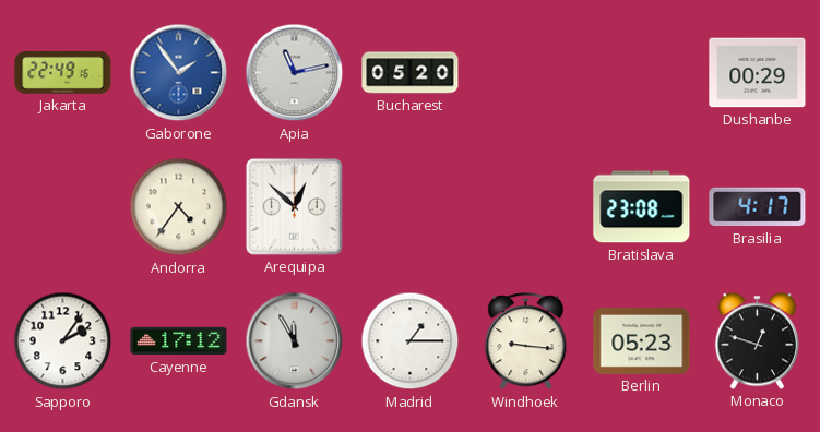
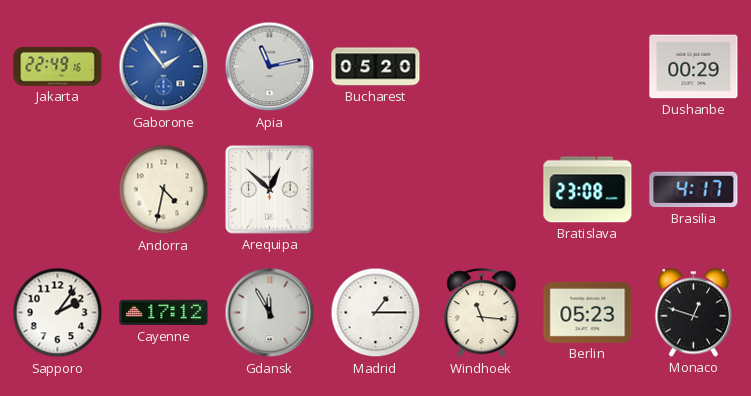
Andorra: 4:36 -> 4:32
Windhoek: 9:16 -> 11:16
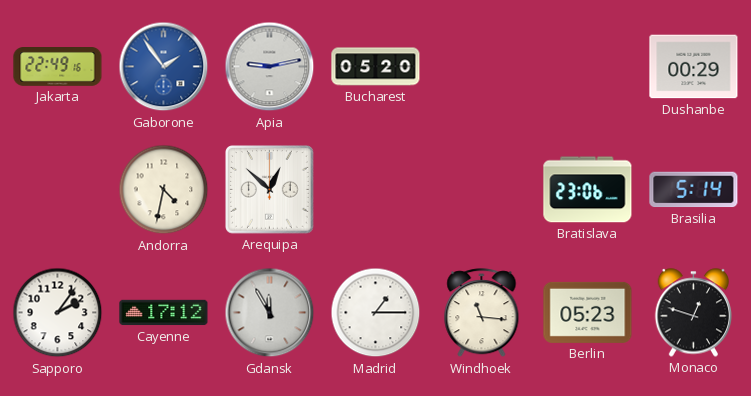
Apia: 11:13 -> 9:13
Bratislava: 23:08 -> 23:06
Brasilia: 4:17 -> 5:14
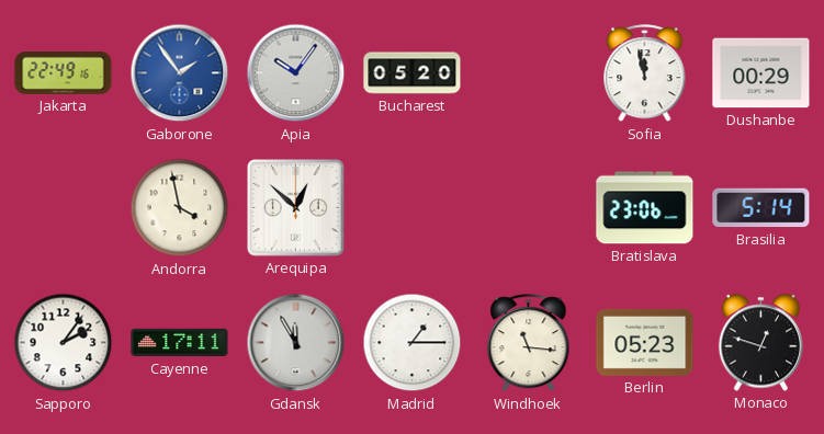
Apia: 9:13 -> 10:06
Sofia: none -> 11:58
Andorra: 4:32 -> 3:58
Cayenne: 17:12 -> 17:11
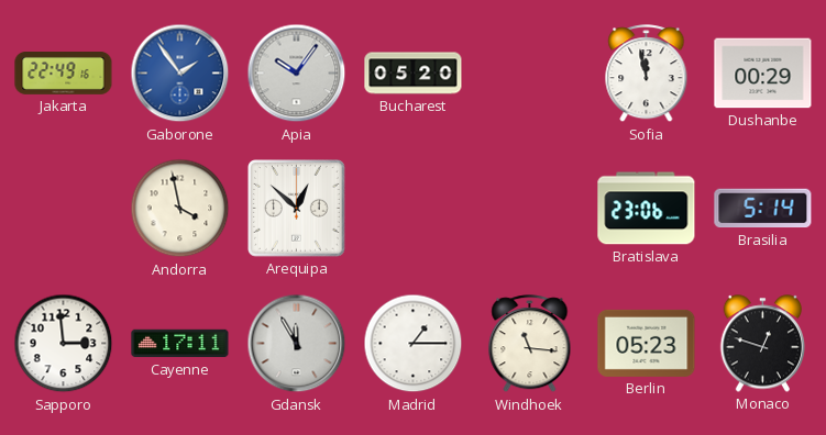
Sapporo: 2:06 -> 2:59
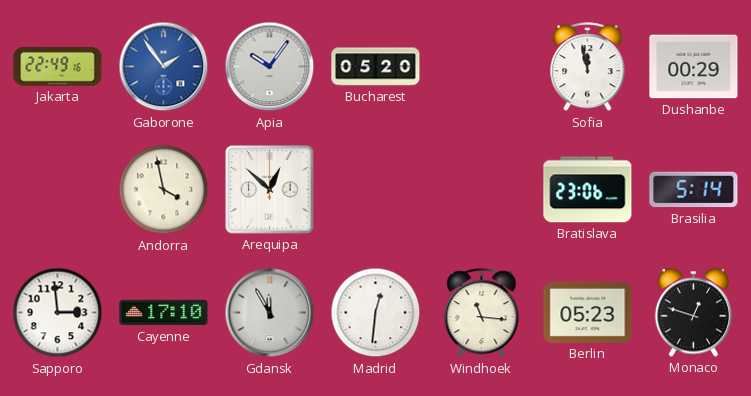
Cayenne: 17:11 -> 17:10
Madrid: 1:15 -> 12:31
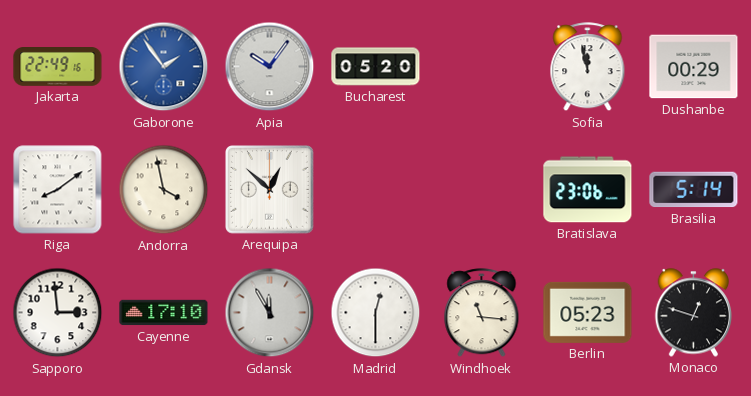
Riga: none -> 8:09
Madrid: 12:31 -> 12:30
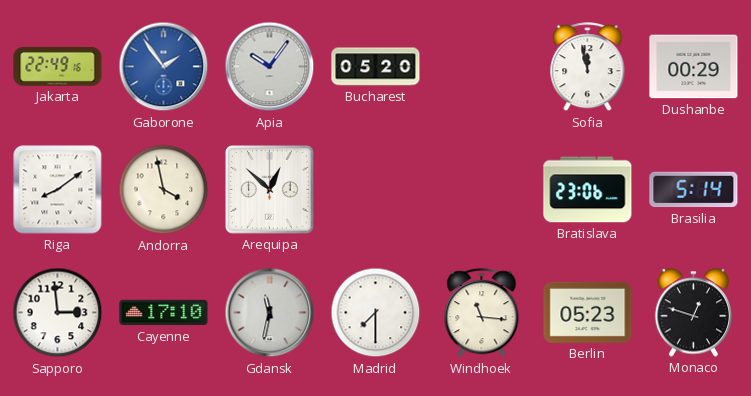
Gdansk: 11:55 -> 11:32
Madrid: 12:30 -> 7:30
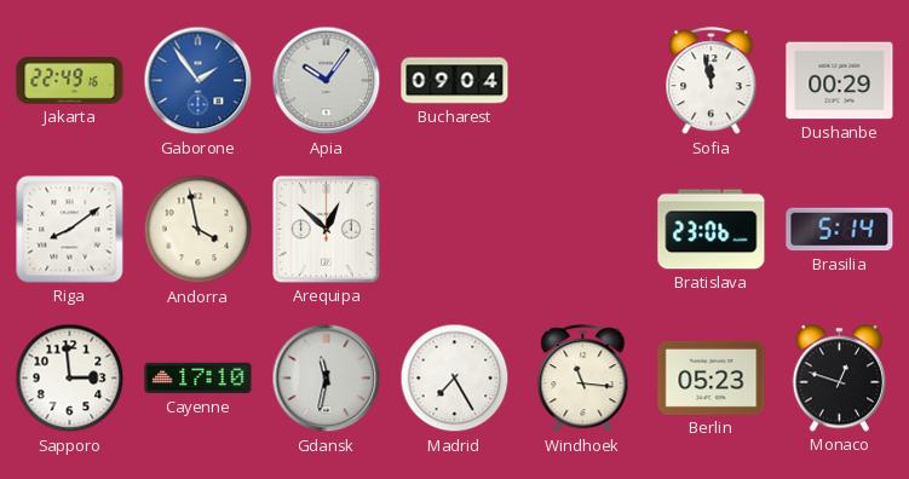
Bucharest: 05:20 -> 09:04
Madrid: 7:30 -> 7:25
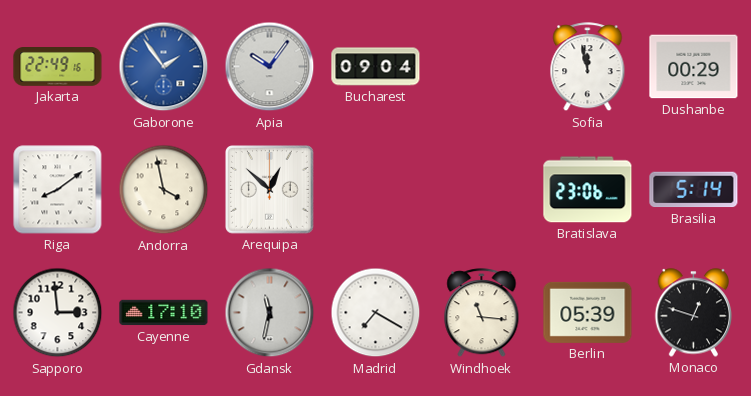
Madrid: 7:25 -> 7:20
Berlin: 05:23 -> 05:39
